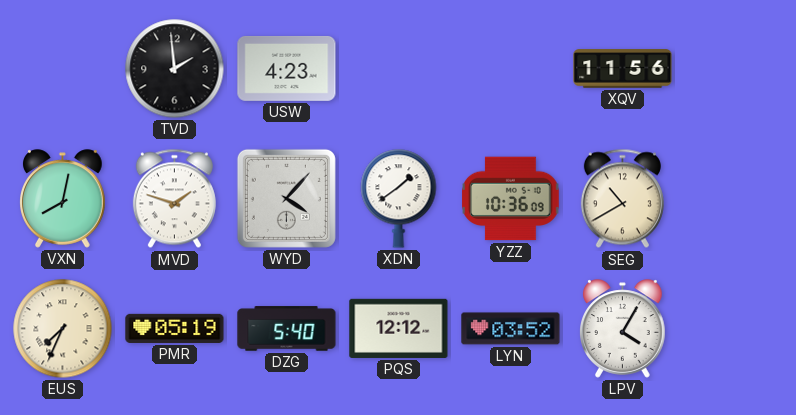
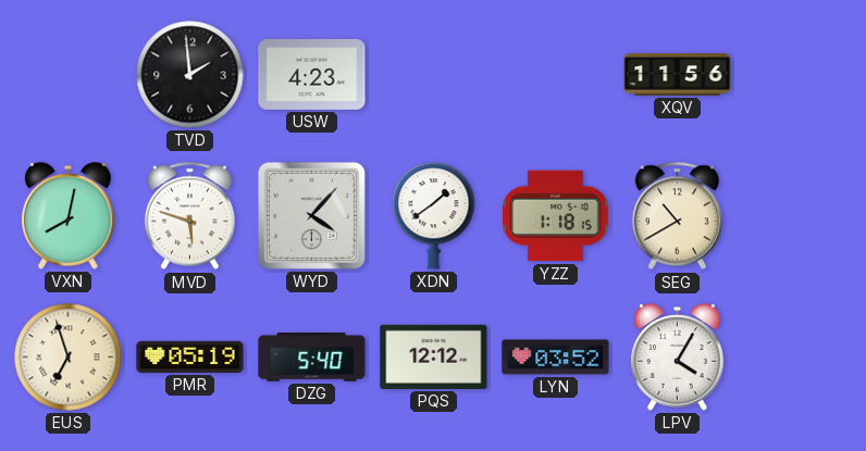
MVD: 1:48 -> 5:48
YZZ: 10:36 -> 1:18
EUS: 7:34 -> 6:57
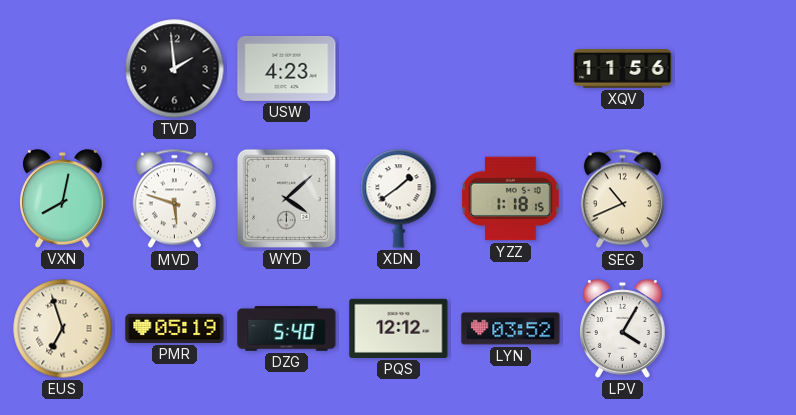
WYD: 4:07 -> 4:08
SEG: 10:40 -> 10:41
